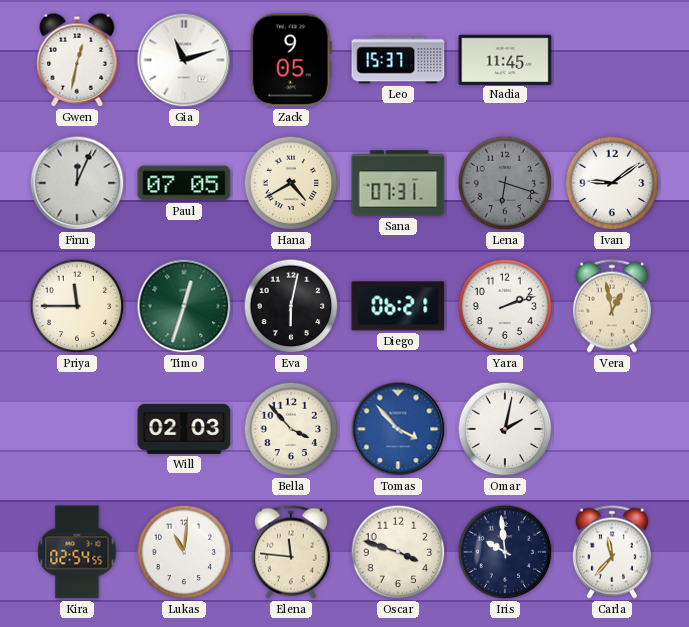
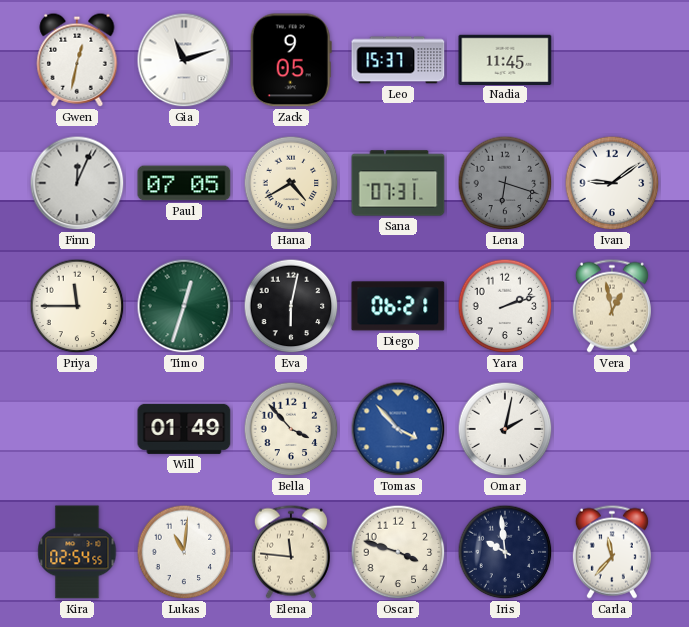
Will: 02:03 -> 01:49
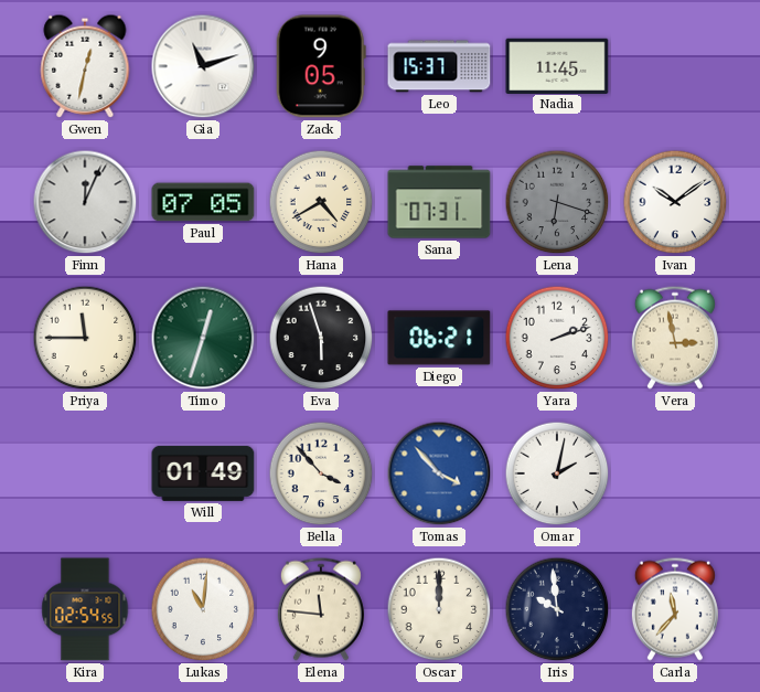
Ivan: 9:09 -> 10:09
Eva: 6:02 -> 5:57
Vera: 12:58 -> 2:58
Oscar: 3:48 -> 12:00
